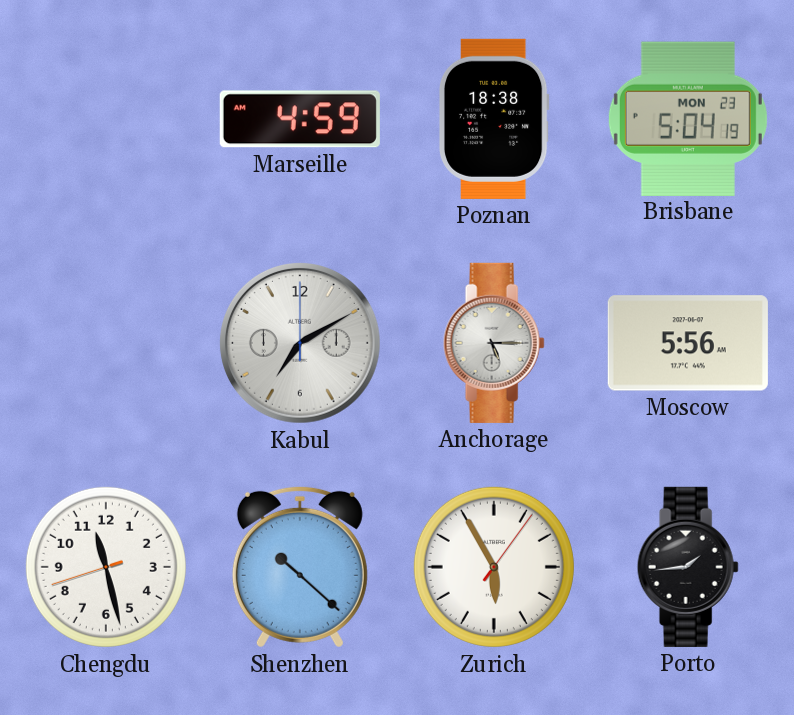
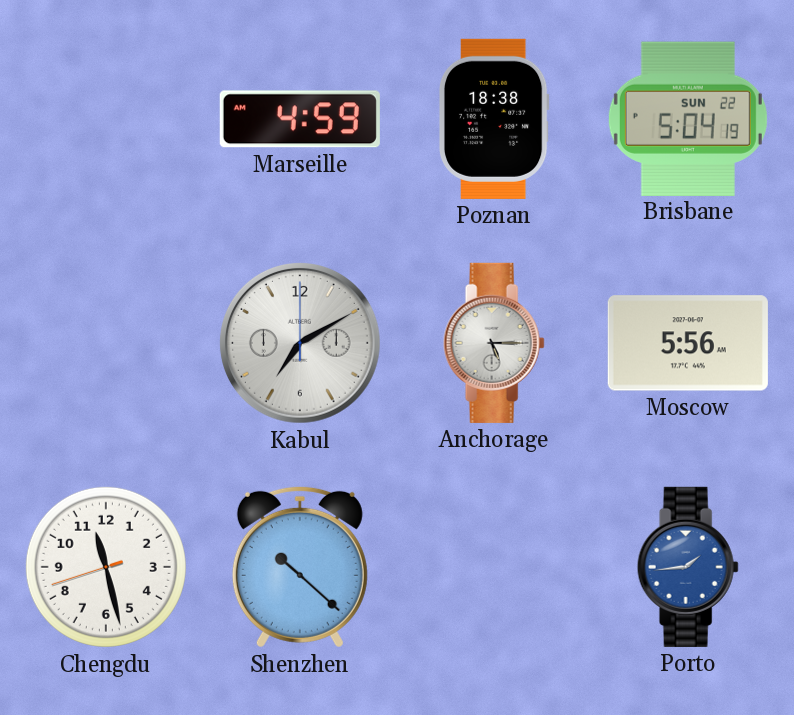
Brisbane date: MON 23 -> SUN 22
Zurich: 5:55 -> none
Porto dial: black -> blue
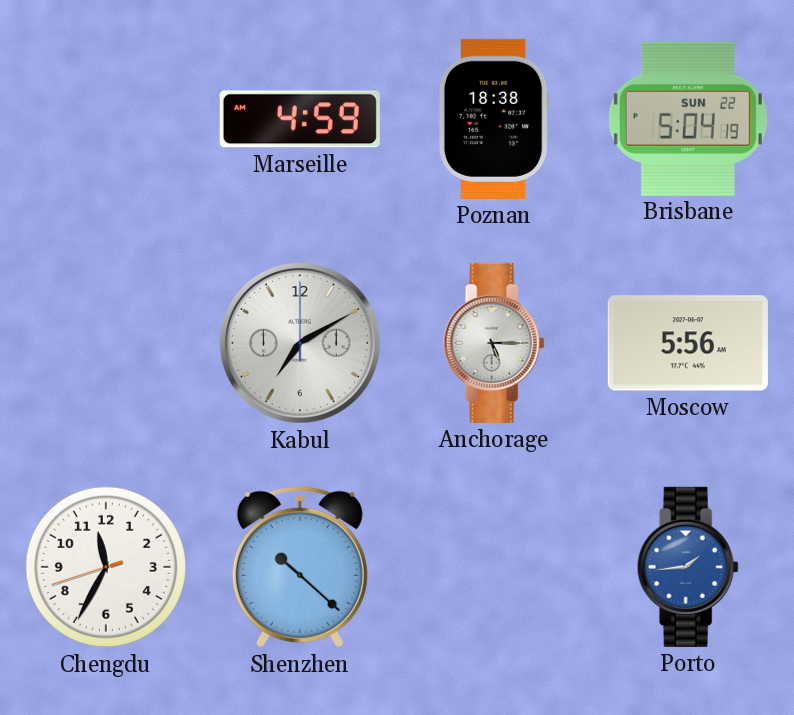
Chengdu: 11:27 -> 11:34
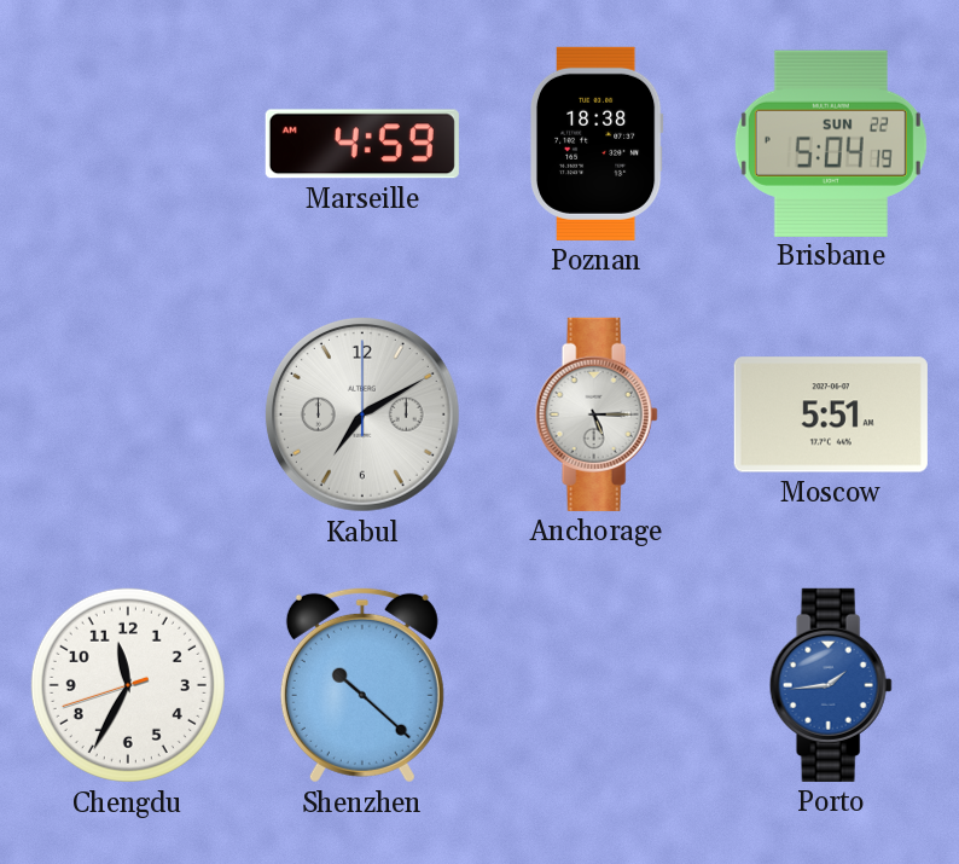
Moscow: 5:56 -> 5:51
